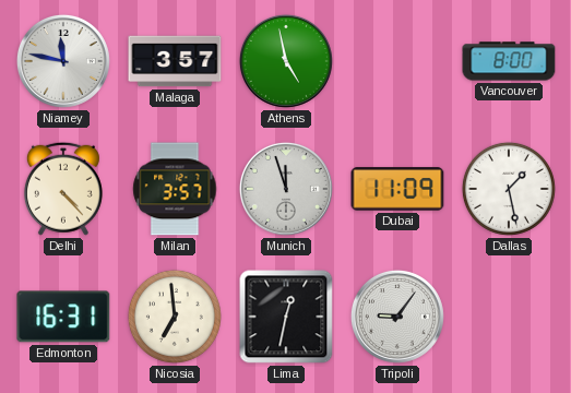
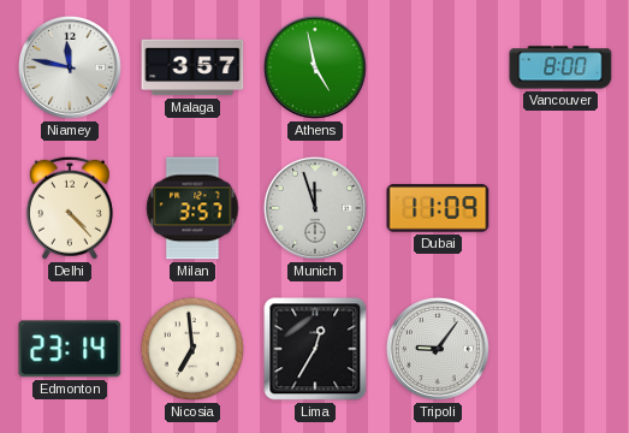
Dallas: 1:28 -> none
Edmonton: 16:31 -> 23:14
Lima: 12:32 -> 12:35
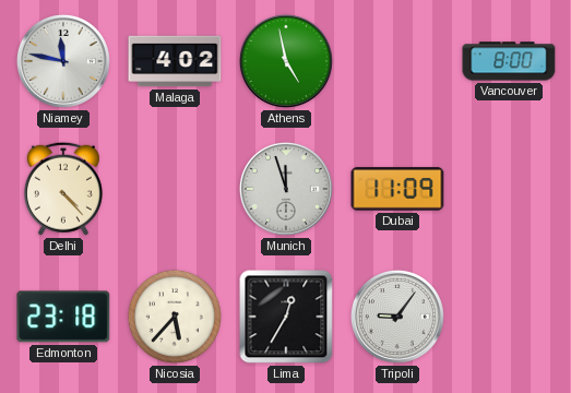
Malaga: 3:57 -> 4:02
Milan: 3:57 -> none
Edmonton: 23:14 -> 23:18
Nicosia: 6:59 -> 5:37
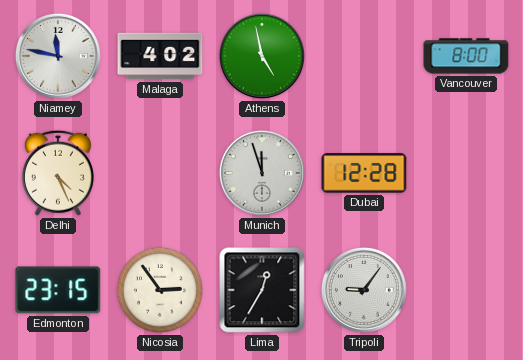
Delhi: 4:23 -> 4:26
Dubai: 11:09 -> 12:28
Edmonton: 23:18 -> 23:15
Nicosia: 5:37 -> 2:54
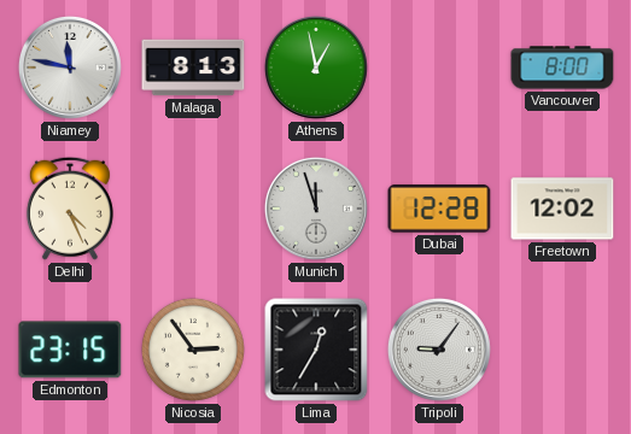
Malaga: 4:02 -> 8:13
Athens: 4:58 -> 12:58
Freetown: none -> 12:02
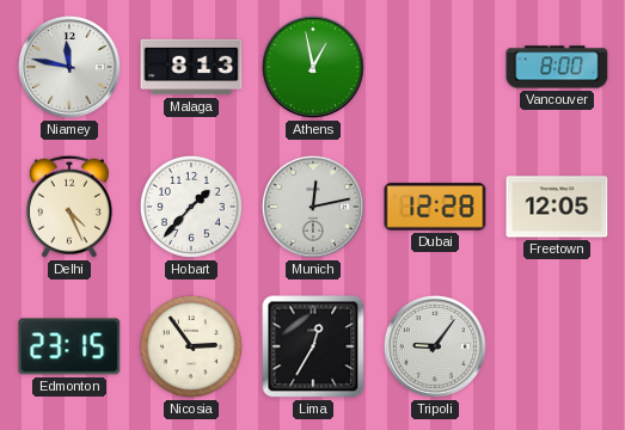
Hobart: none -> 1:37
Munich: 11:57 -> 12:13
Freetown: 12:02 -> 12:05
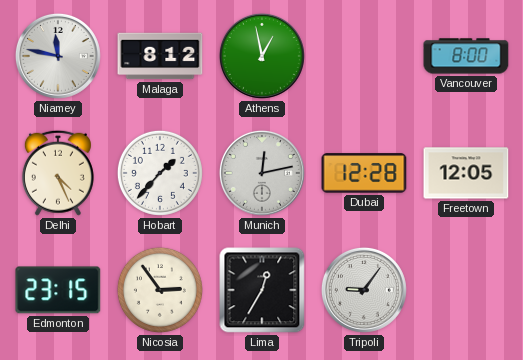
Malaga: 8:13 -> 8:12
